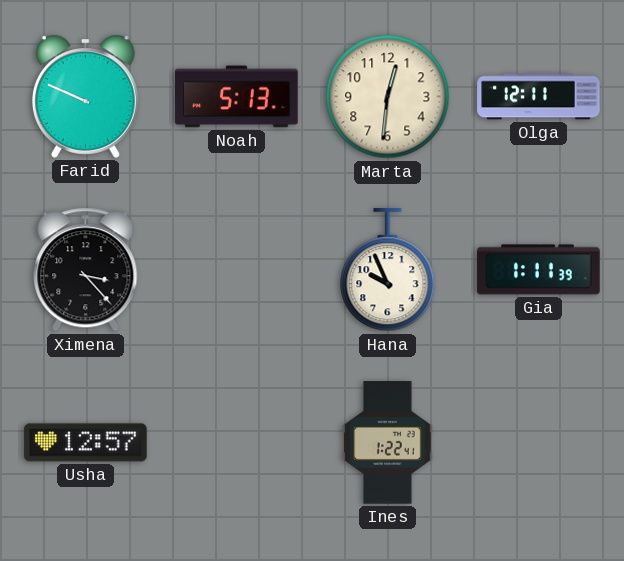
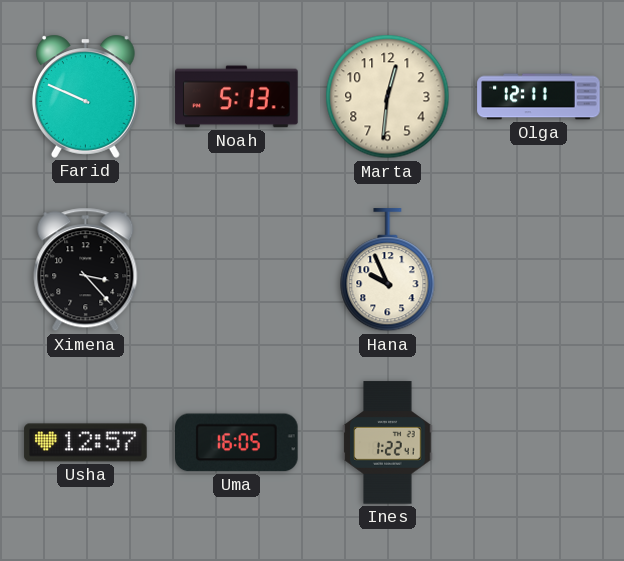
Gia: 1:11 -> none
Uma: none -> 16:05
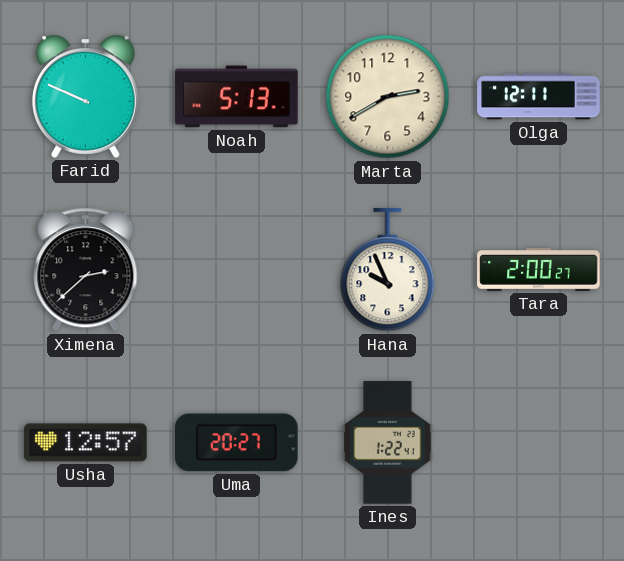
Marta: 12:31 -> 2:40
Ximena: 3:23 -> 2:38
Tara: none -> 2:00
Uma: 16:05 -> 20:27
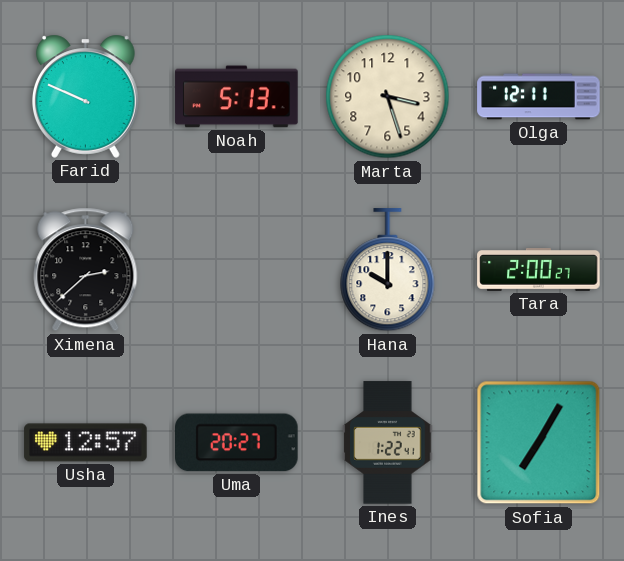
Marta: 2:40 -> 3:27
Hana: 9:56 -> 10:00
Sofia: none -> 7:05
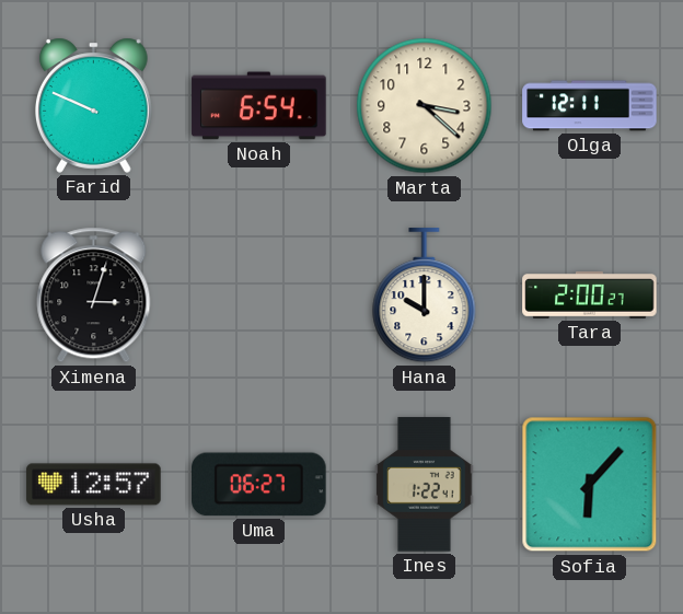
Noah: 5:13 -> 6:54
Marta: 3:27 -> 3:22
Ximena: 2:38 -> 3:03
Uma: 20:27 -> 06:27
Sofia: 7:05 -> 6:07
